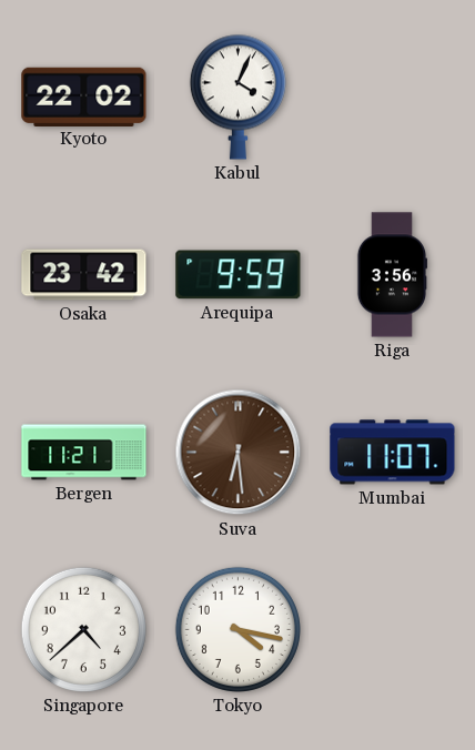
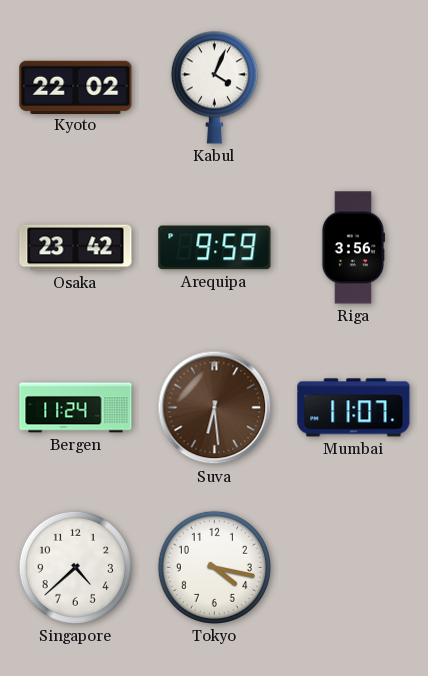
Bergen: 11:21 -> 11:24
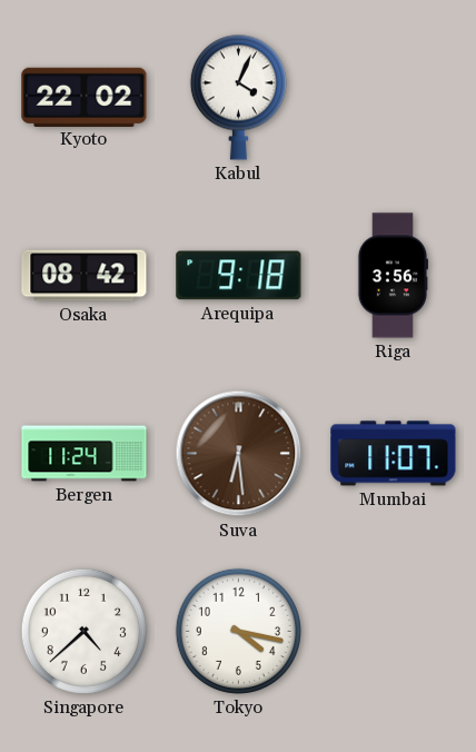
Osaka: 23:42 -> 08:42
Arequipa: 9:59 -> 9:18
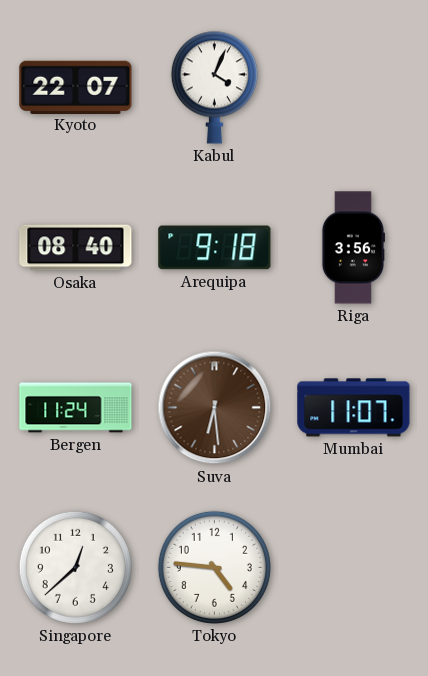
Kyoto: 22:02 -> 22:07
Osaka: 08:42 -> 08:40
Singapore: 4:38 -> 12:38
Tokyo: 4:17 -> 4:46
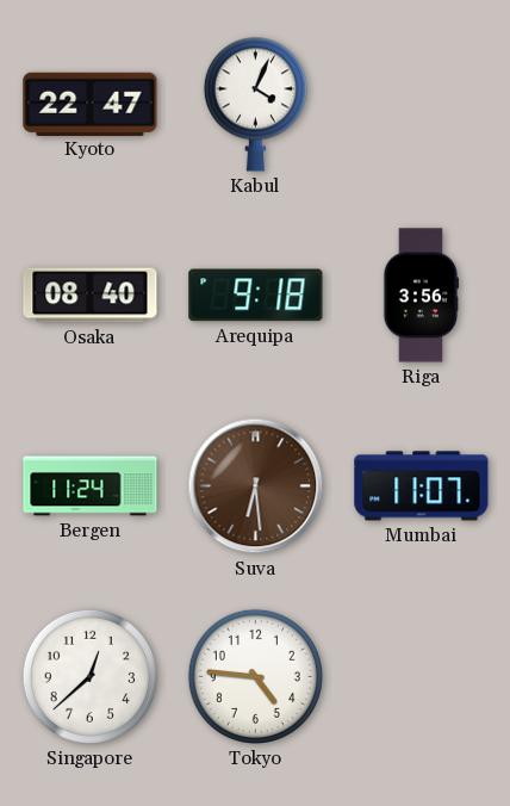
Kyoto: 22:07 -> 22:47
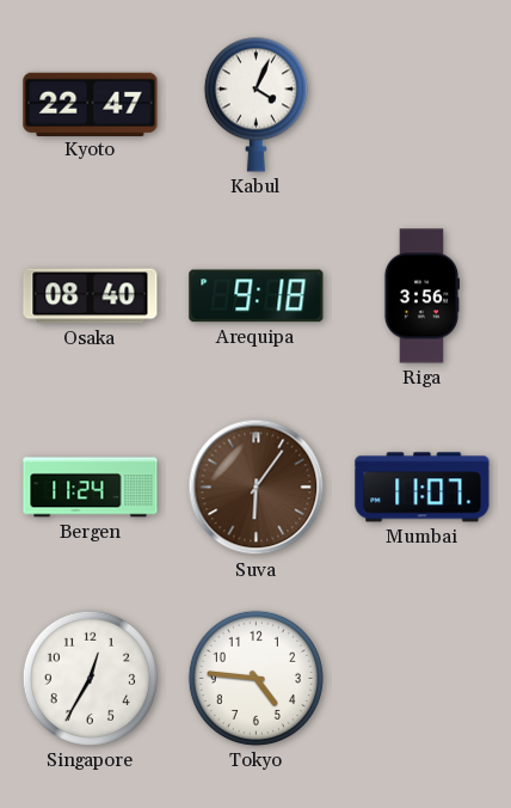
Suva: 6:29 -> 6:06
Singapore: 12:38 -> 12:35
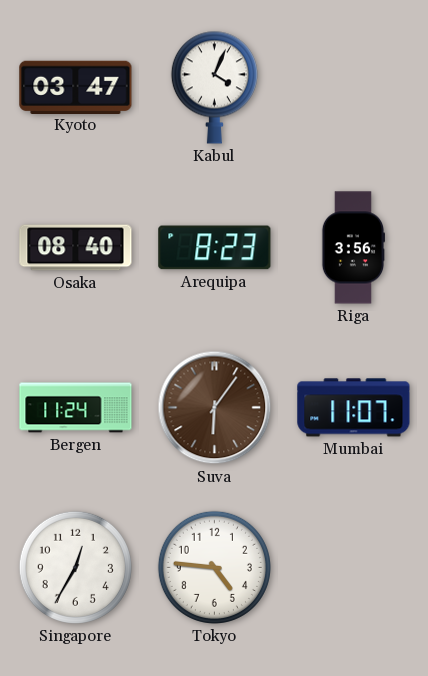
Kyoto: 22:47 -> 03:47
Arequipa: 9:18 -> 8:23
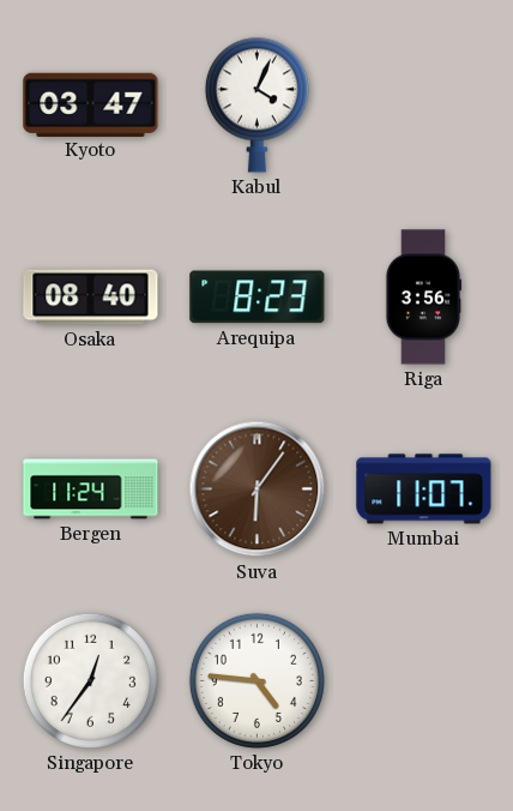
Singapore: 12:35 -> 12:36
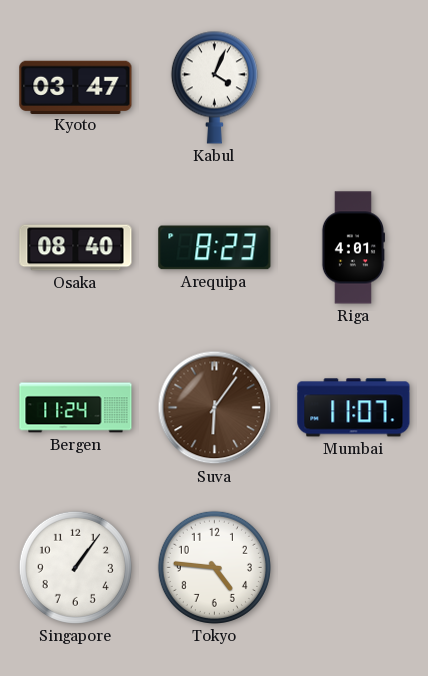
Riga: 3:56 -> 4:01
Singapore: 12:36 -> 1:06
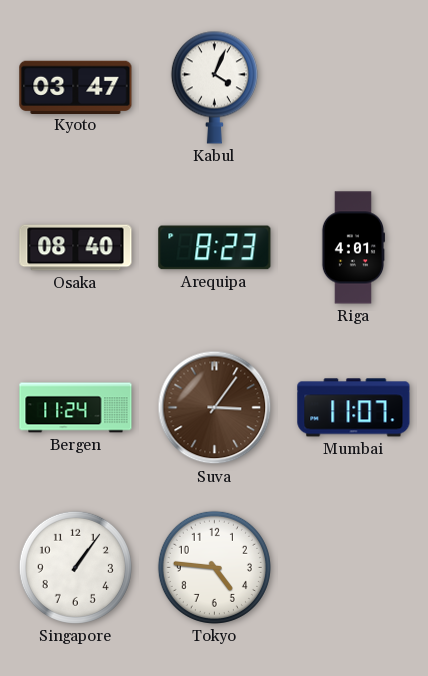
Suva: 6:06 -> 3:06
